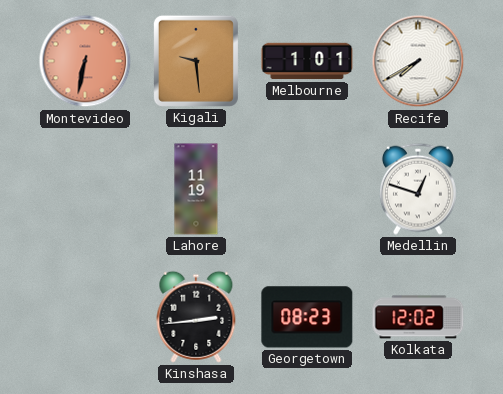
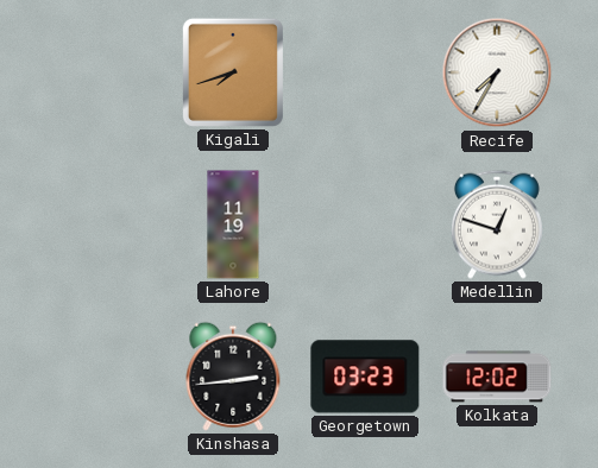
Montevideo: 6:32 -> none
Kigali: 9:29 -> 7:42
Melbourne: 1:01 -> none
Recife: 7:40 -> 7:35
Georgetown: 08:23 -> 03:23
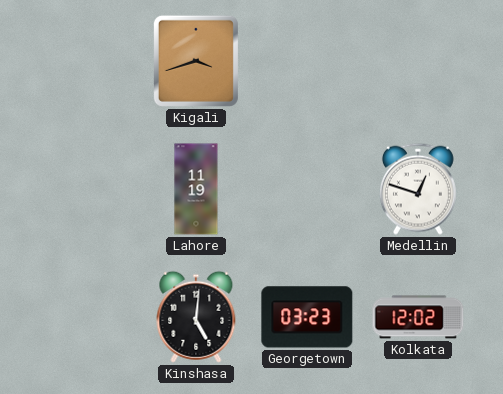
Kigali: 7:42 -> 3:42
Recife: 7:35 -> none
Kinshasa: 2:44 -> 5:01
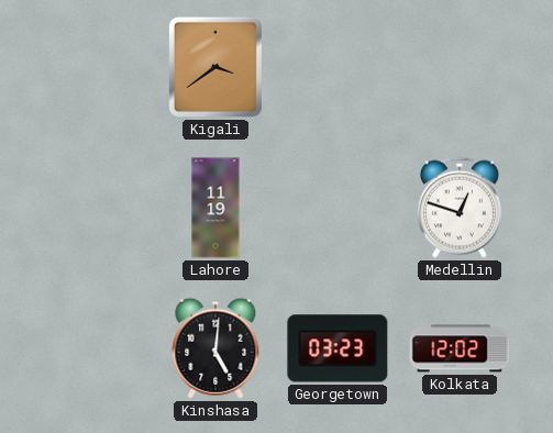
Kigali: 3:42 -> 3:39
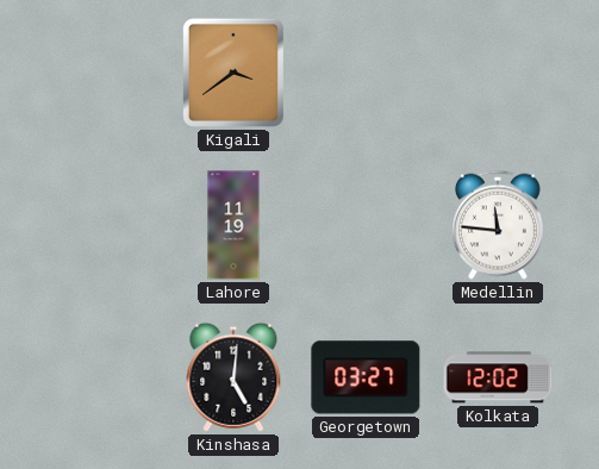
Medellin: 12:48 -> 11:46
Georgetown: 03:23 -> 03:27
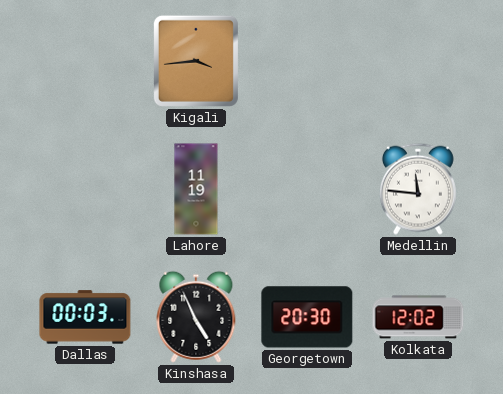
Kigali: 3:39 -> 3:44
Dallas: none -> 00:03
Kinshasa: 5:01 -> 4:56
Georgetown: 03:27 -> 20:30
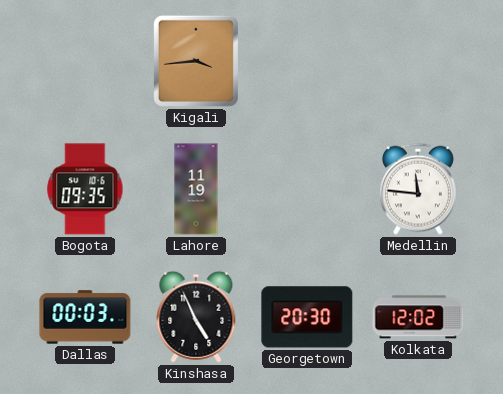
Bogota: none -> 09:35
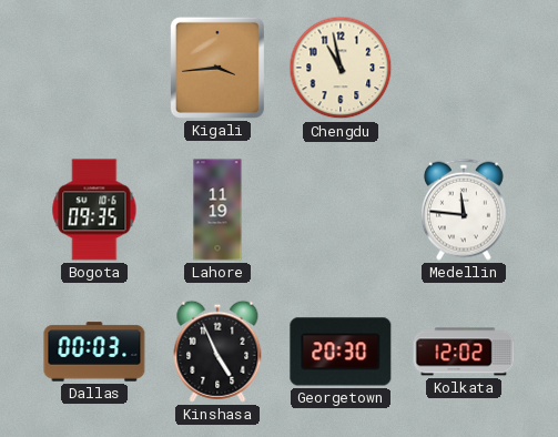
Chengdu: none -> 10:58
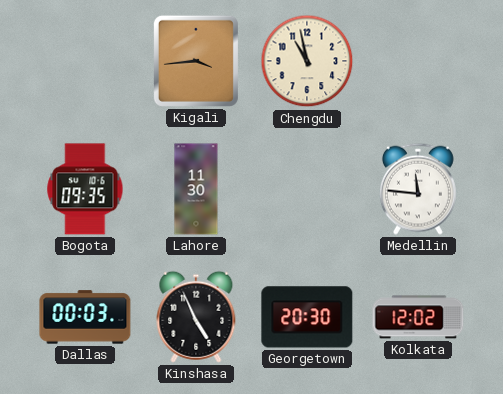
Lahore: 11:19 -> 11:30
